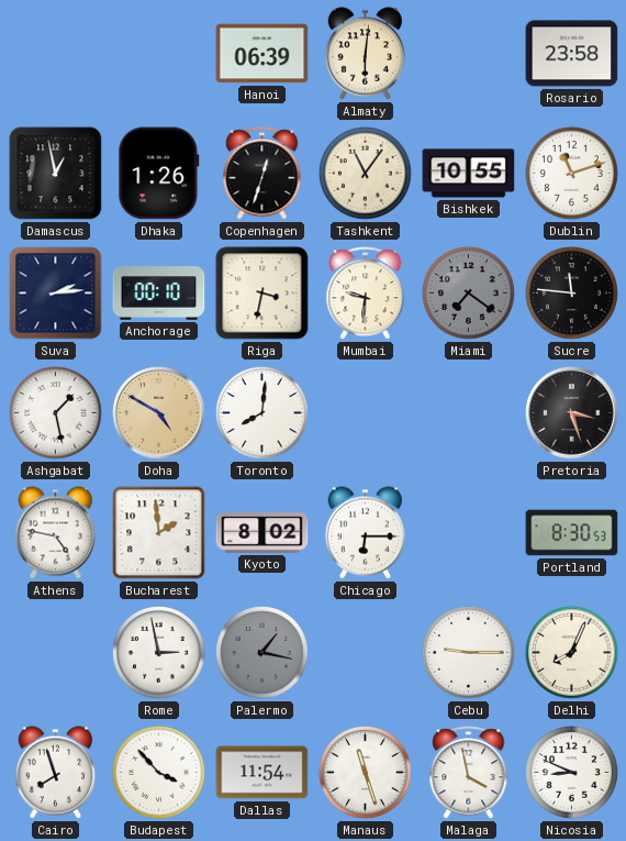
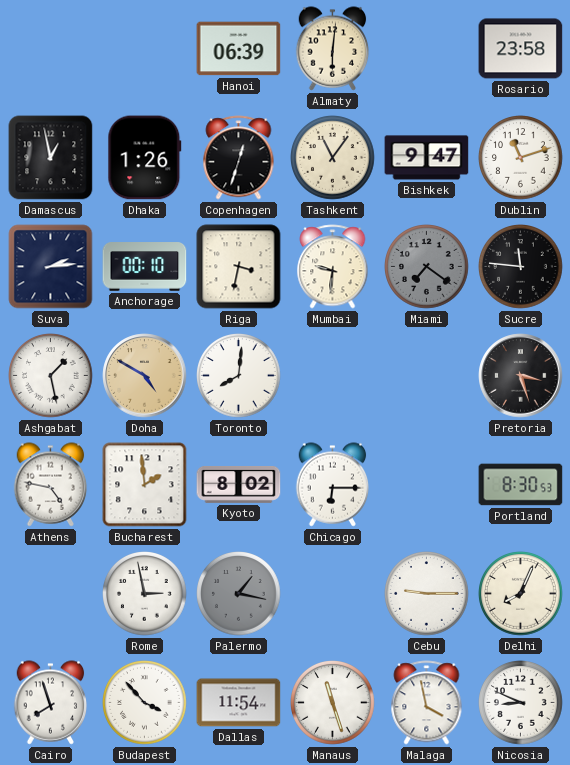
Bishkek: 10:55 -> 9:47
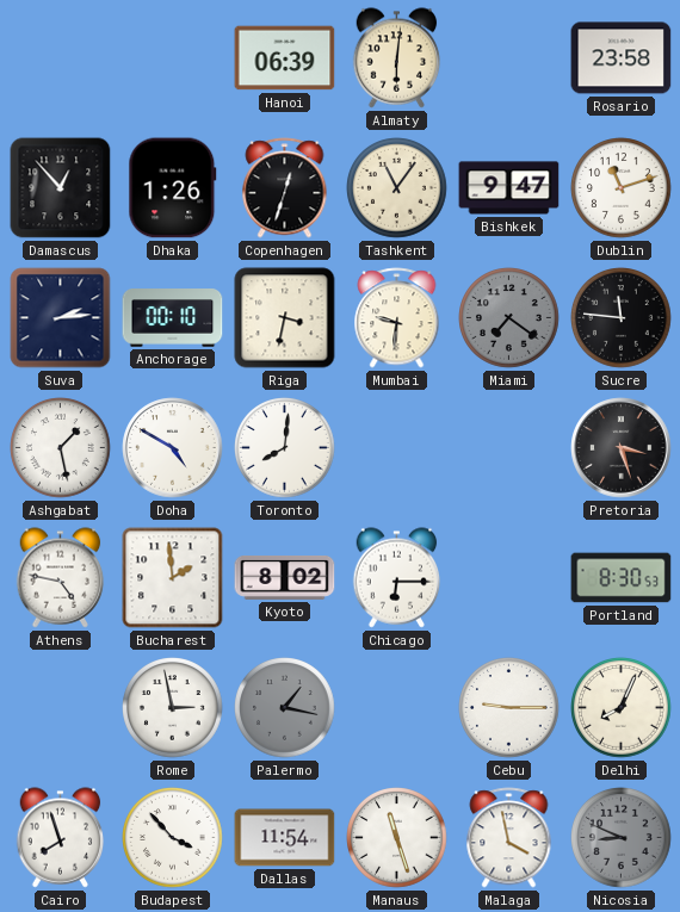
Damascus: 12:58 -> 12:53
Doha dial: champagne -> white
Nicosia dial: white -> grey
